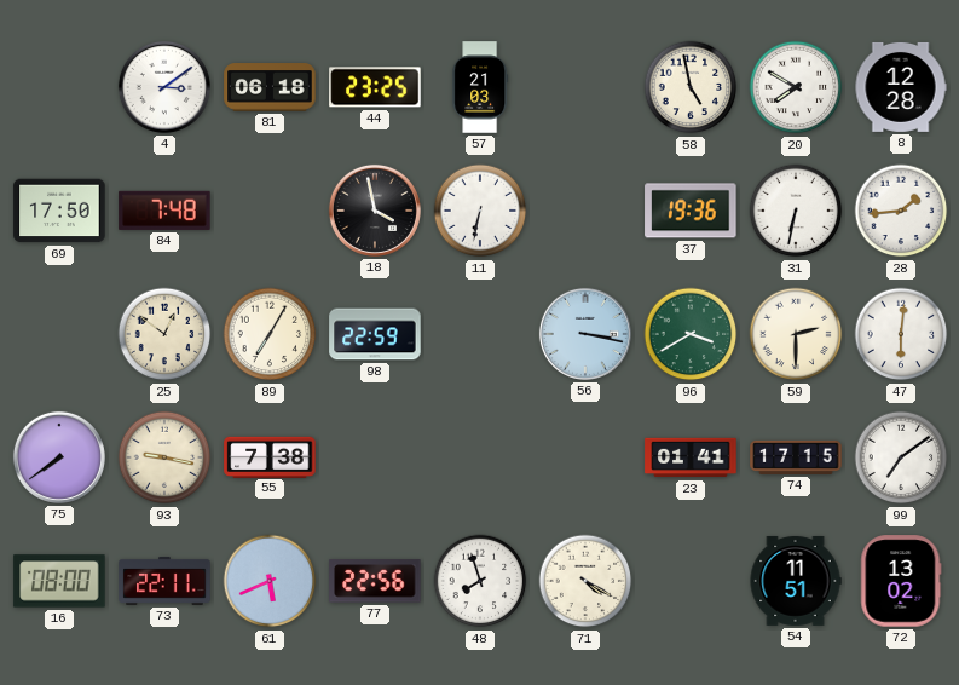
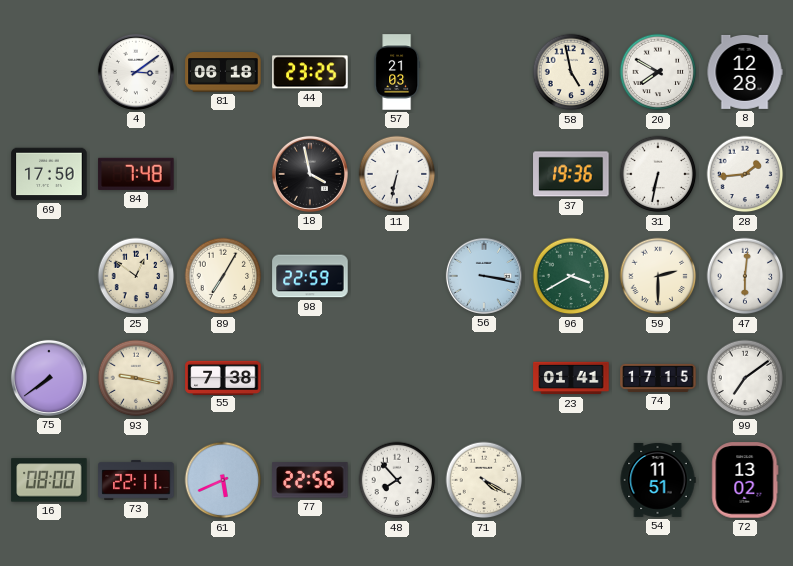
48: 7:57 -> 7:53
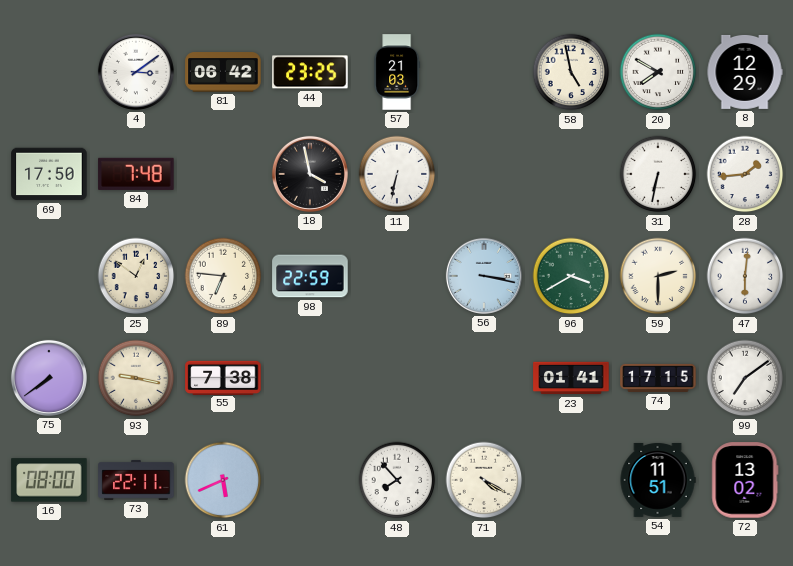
81: 06:18 -> 06:42
8: 12:28 -> 12:29
37: 19:36 -> none
89: 7:05 -> 6:46
77: 22:56 -> none
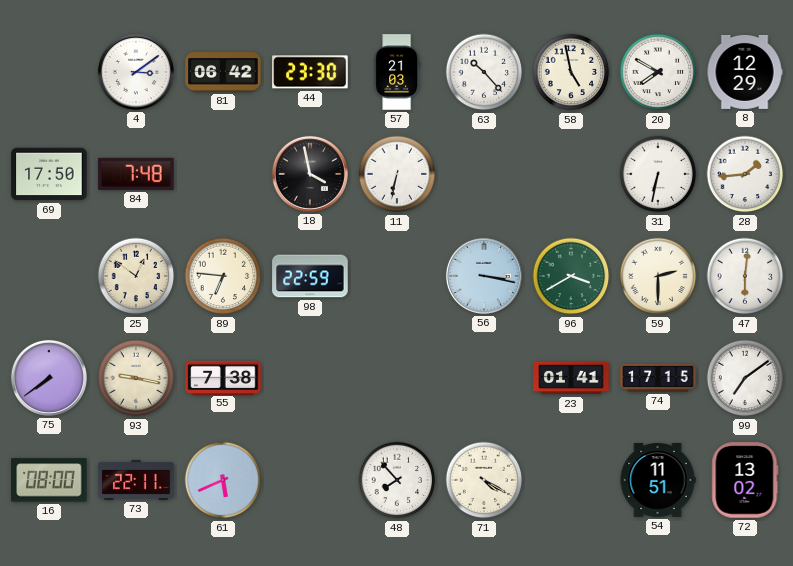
44: 23:25 -> 23:30
63: none -> 10:23
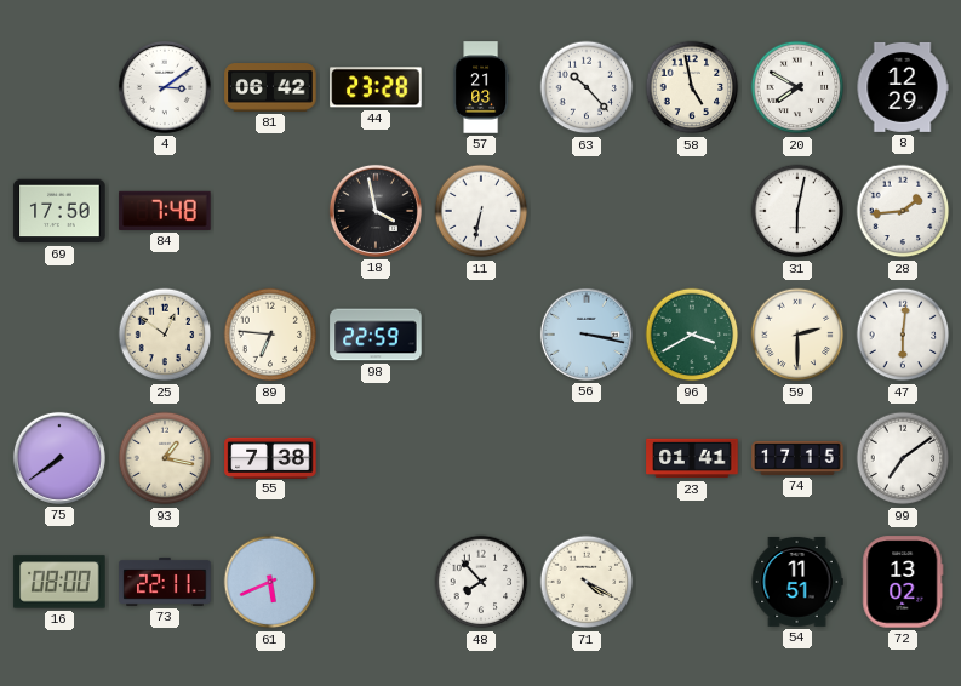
44: 23:30 -> 23:28
31: 6:32 -> 6:02
93: 9:17 -> 1:17
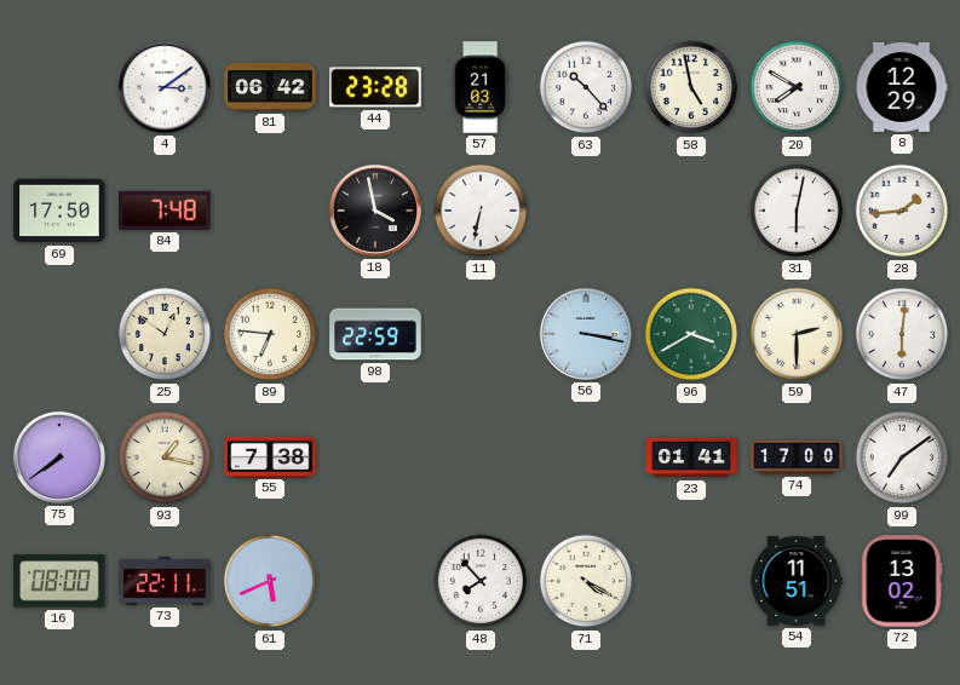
74: 17:15 -> 17:00
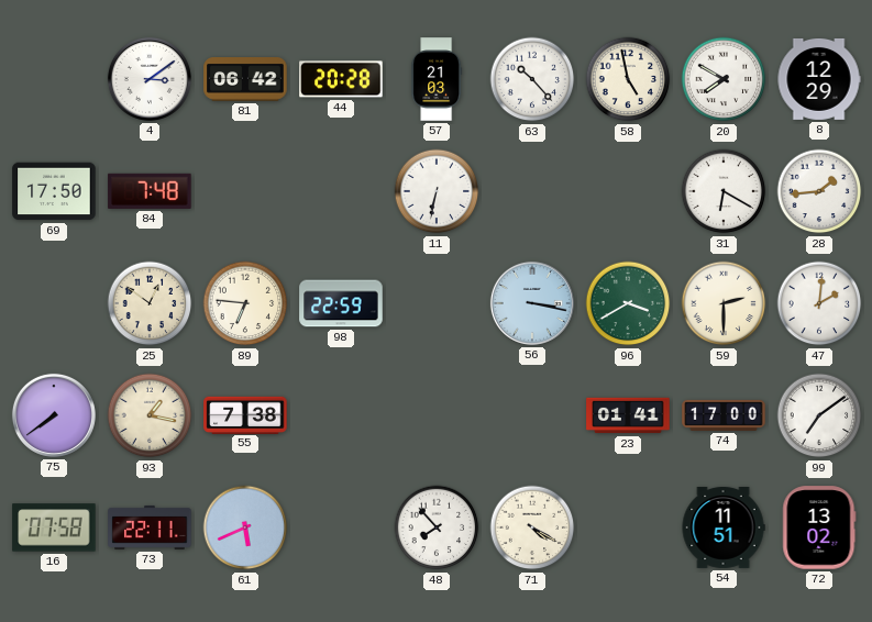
44: 23:28 -> 20:28
18: 3:58 -> none
31: 6:02 -> 6:20
47: 6:01 -> 2:01
16: 08:00 -> 07:58
